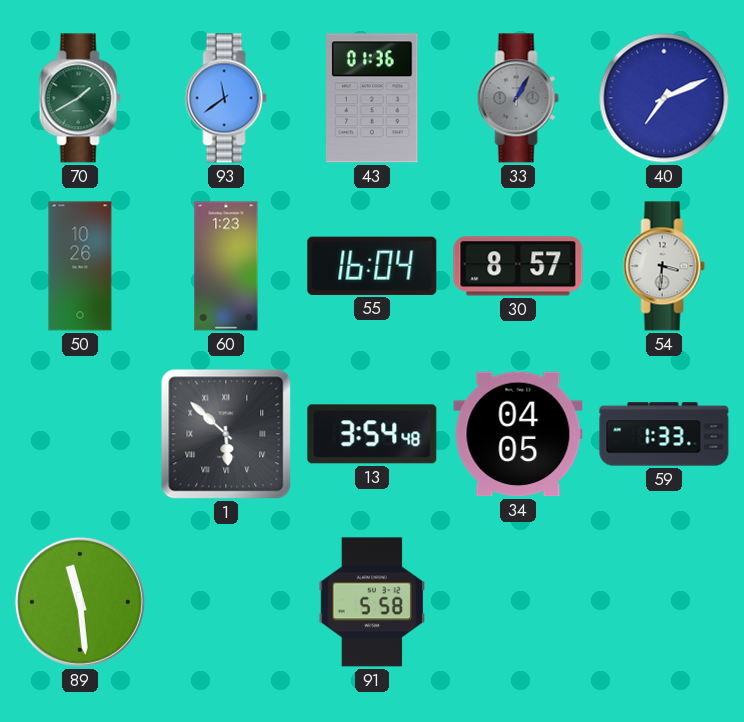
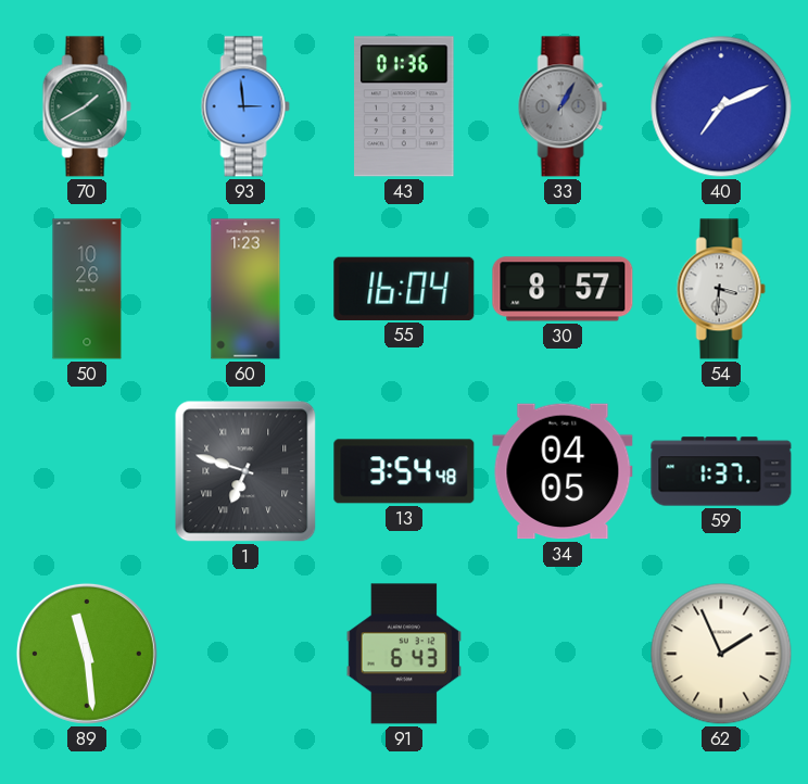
93: 11:39 -> 2:59
1: 5:52 -> 6:48
59: 1:33 -> 1:37
91: 5:58 -> 6:43
62: none -> 1:56
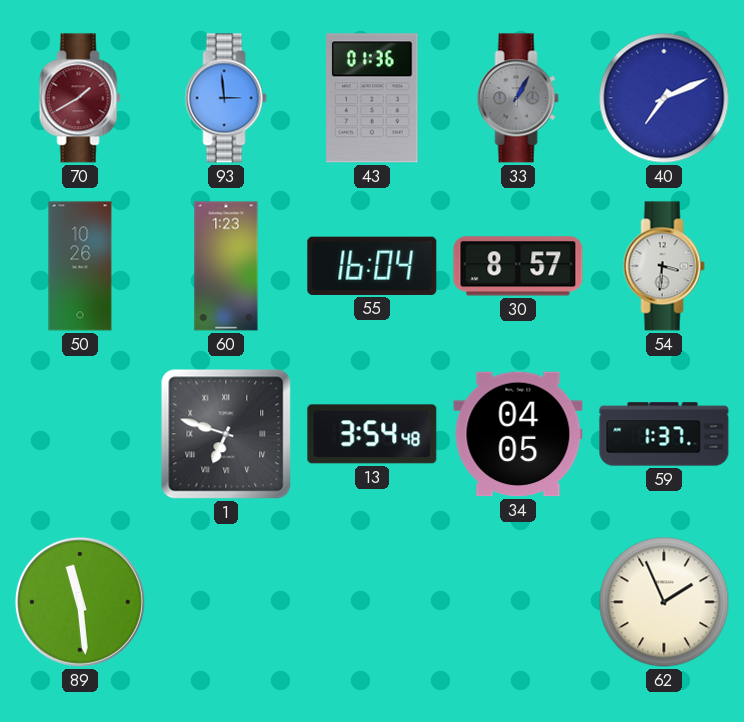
70 dial: green -> burgundy
91: 6:43 -> none
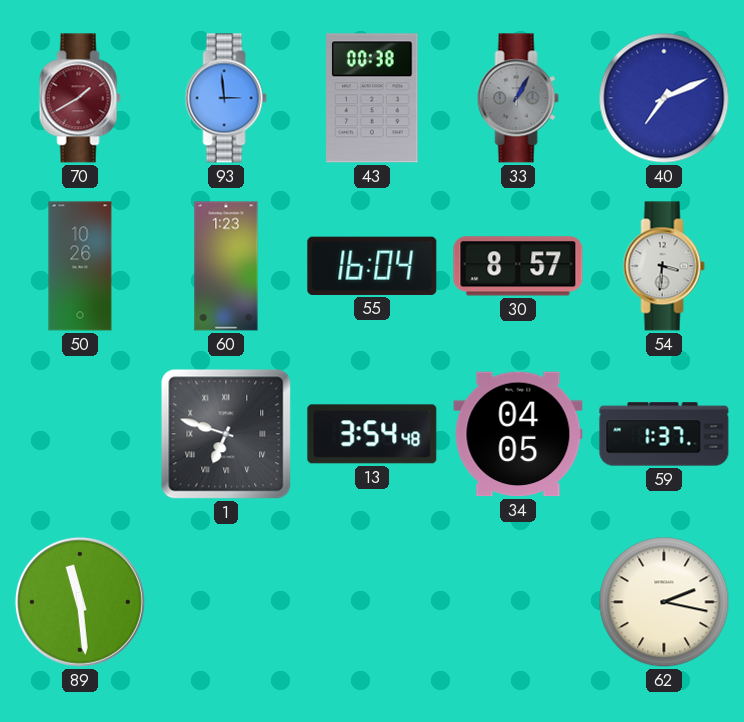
43: 01:36 -> 00:38
62: 1:56 -> 2:17
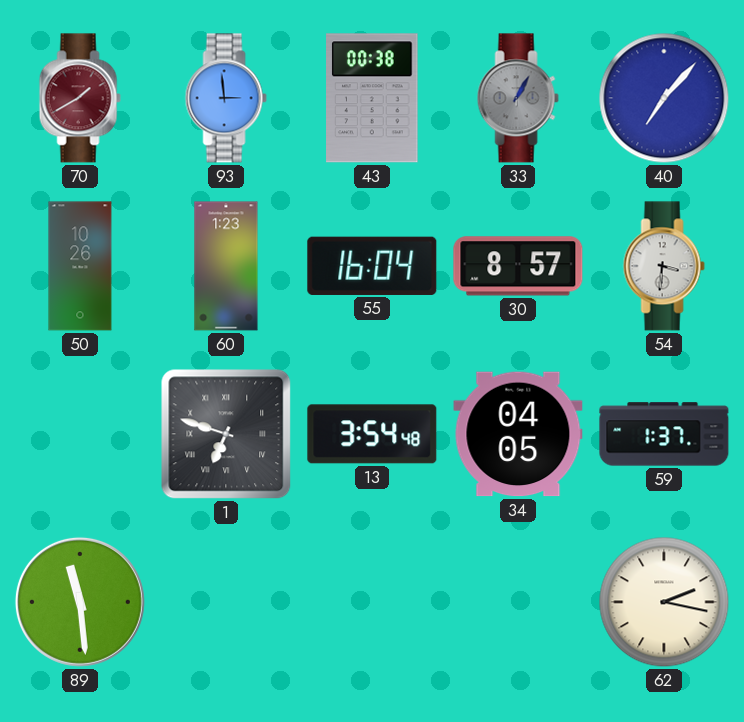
40: 7:11 -> 7:07
